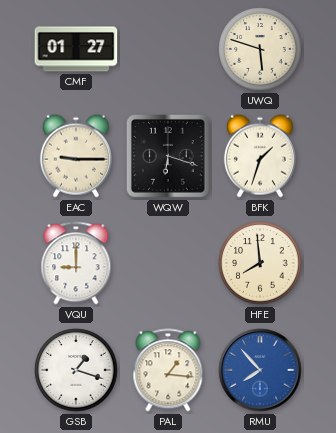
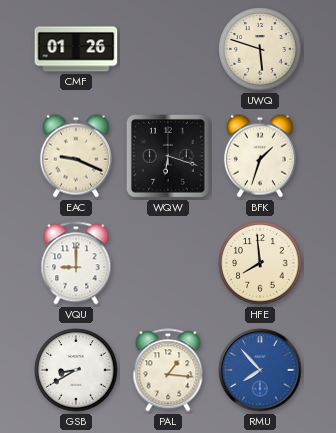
CMF: 01:27 -> 01:26
EAC: 9:15 -> 9:19
GSB: 1:18 -> 8:40
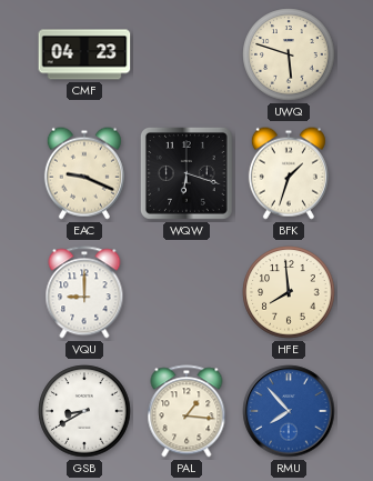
CMF: 01:26 -> 04:23
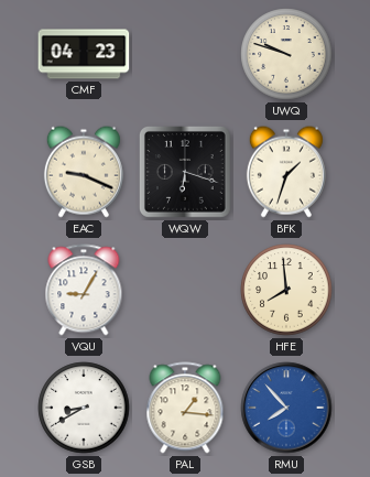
UWQ: 5:48 -> 9:48
VQU: 9:00 -> 9:05
